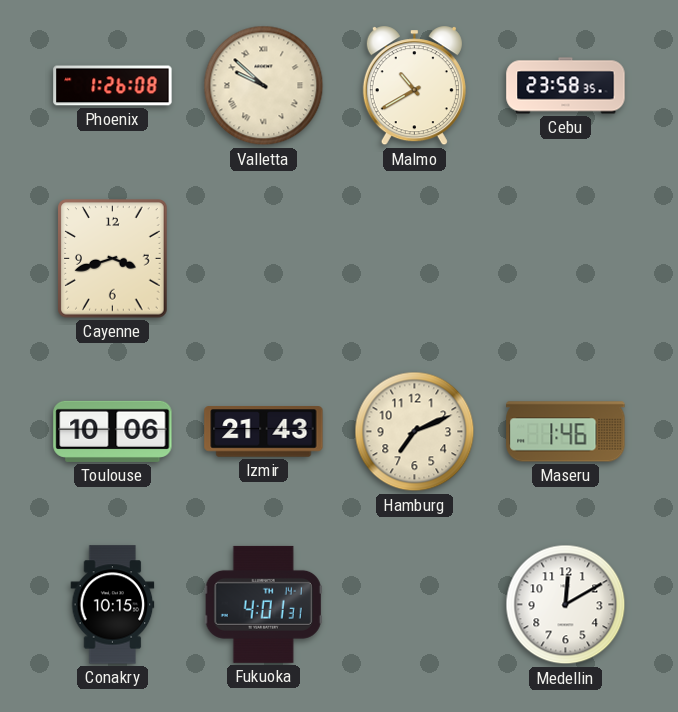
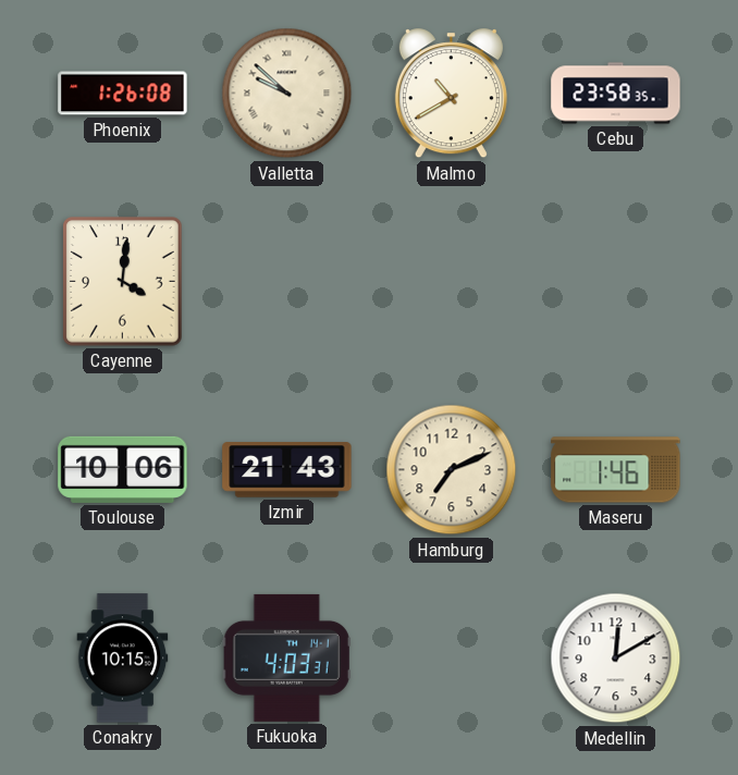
Cayenne: 3:42 -> 4:01
Fukuoka: 4:01 -> 4:03
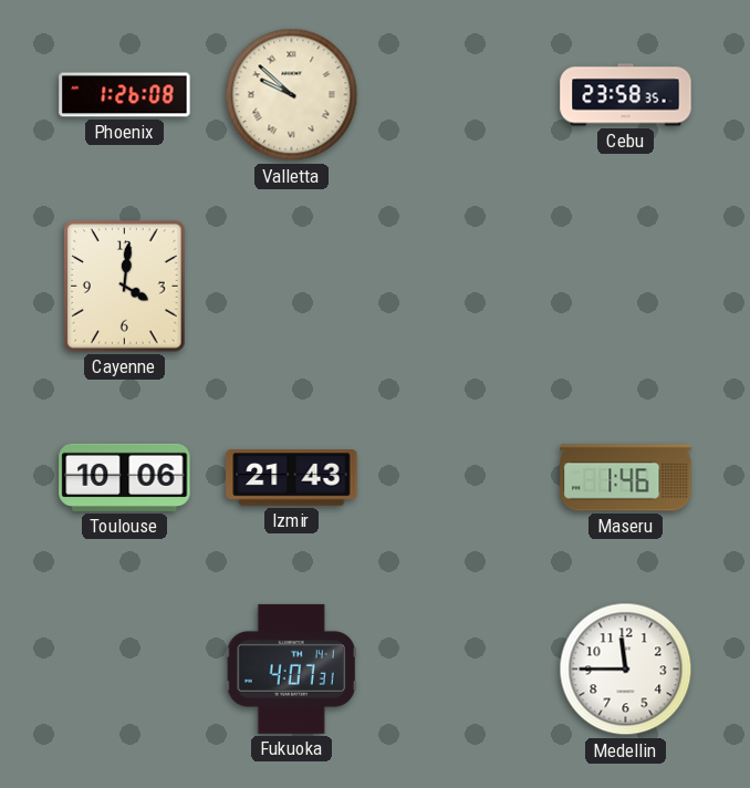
Malmo: 10:40 -> none
Hamburg: 7:11 -> none
Conakry: 10:15 -> none
Fukuoka: 4:03 -> 4:07
Medellin: 12:10 -> 11:45
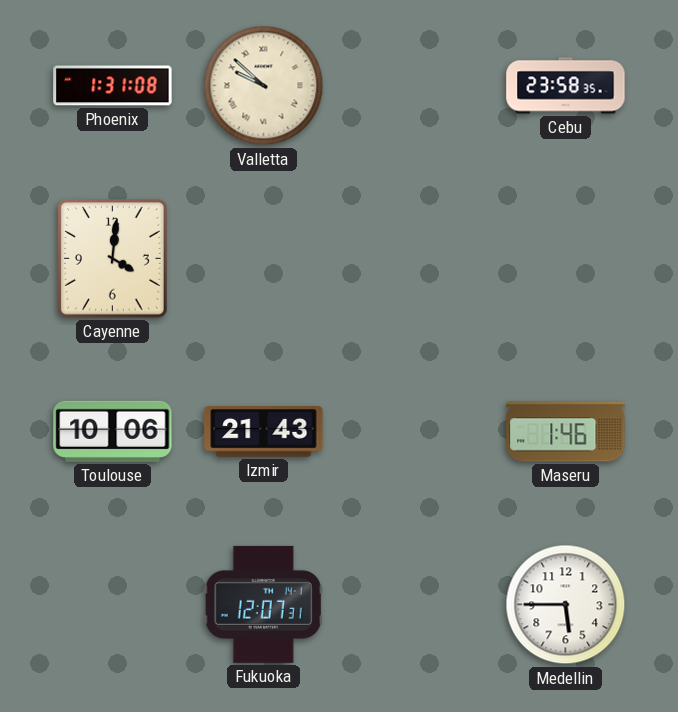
Phoenix: 1:26 -> 1:31
Fukuoka: 4:07 -> 12:07
Medellin: 11:45 -> 5:45
